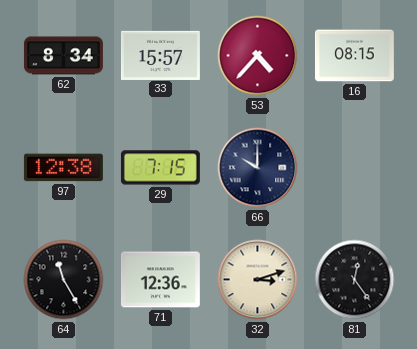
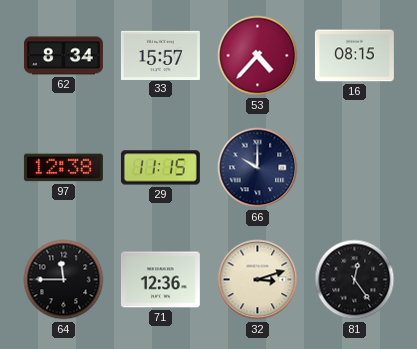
29: 7:15 -> 11:15
64: 11:25 -> 11:45
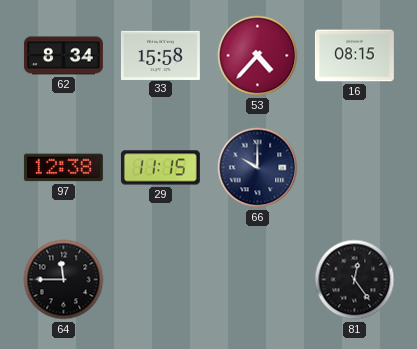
33: 15:57 -> 15:58
71: 12:36 -> none
32: 3:12 -> none
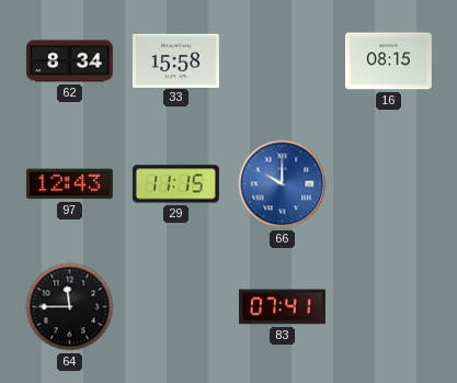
53: 4:37 -> none
97: 12:38 -> 12:43
66 dial: navy -> blue
83: none -> 07:41
81: 12:24 -> none
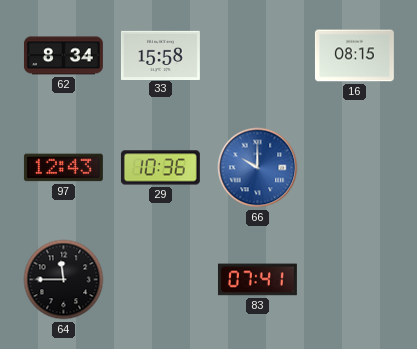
29: 11:15 -> 10:36
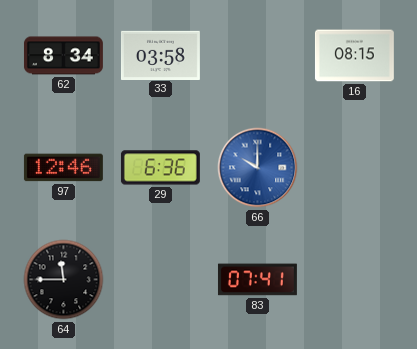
33: 15:58 -> 03:58
97: 12:43 -> 12:46
29: 10:36 -> 6:36
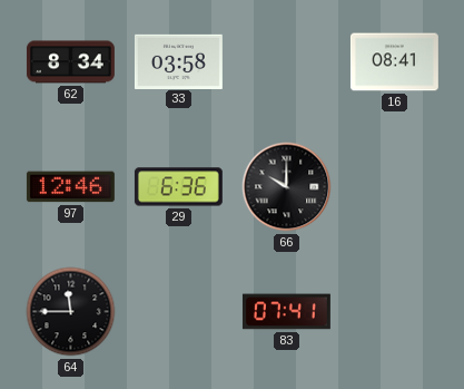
16: 08:15 -> 08:41
66 dial: blue -> black
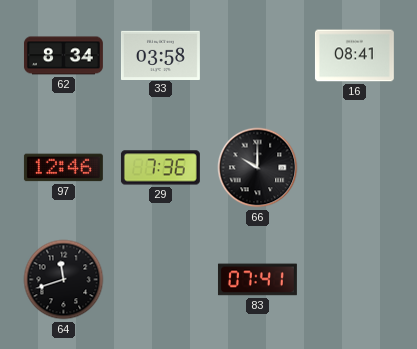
29: 6:36 -> 7:36
64: 11:45 -> 11:42
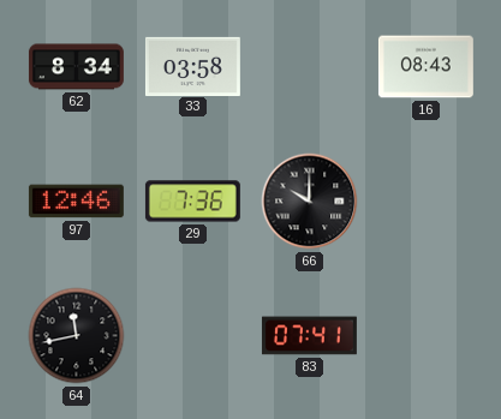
16: 08:41 -> 08:43
64: 11:42 -> 11:43
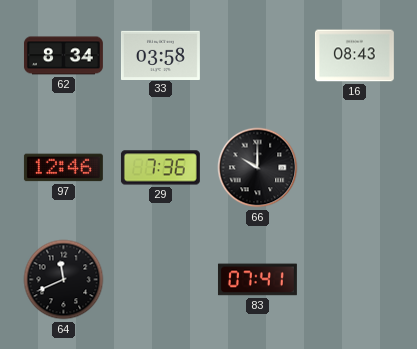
64: 11:43 -> 11:41
